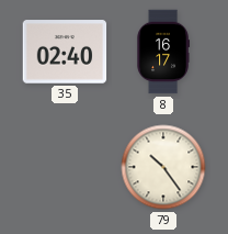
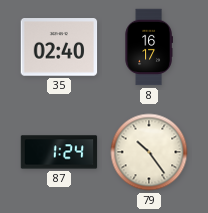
87: none -> 1:24
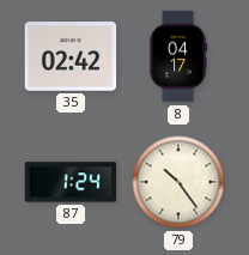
35: 02:40 -> 02:42
8: 16:17 -> 04:17
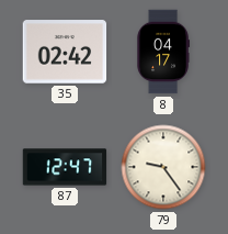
87: 1:24 -> 12:47
79: 10:24 -> 9:24
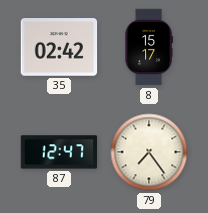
8: 04:17 -> 15:17
79: 9:24 -> 7:24
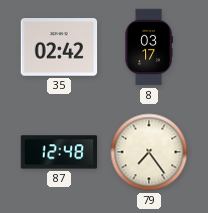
8: 15:17 -> 03:17
87: 12:47 -> 12:48
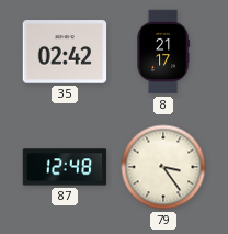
8: 03:17 -> 21:17
79: 7:24 -> 3:24
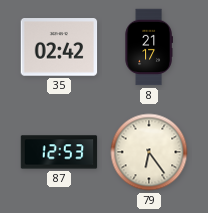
87: 12:48 -> 12:53
79: 3:24 -> 6:24
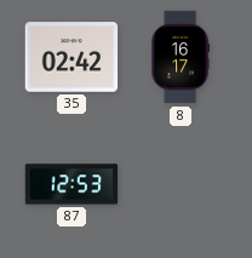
8: 21:17 -> 16:17
79: 6:24 -> none
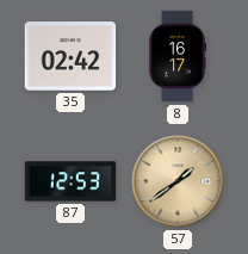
57: none -> 1:39
